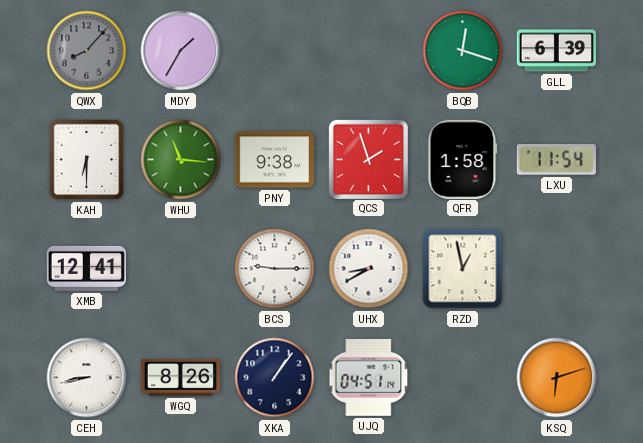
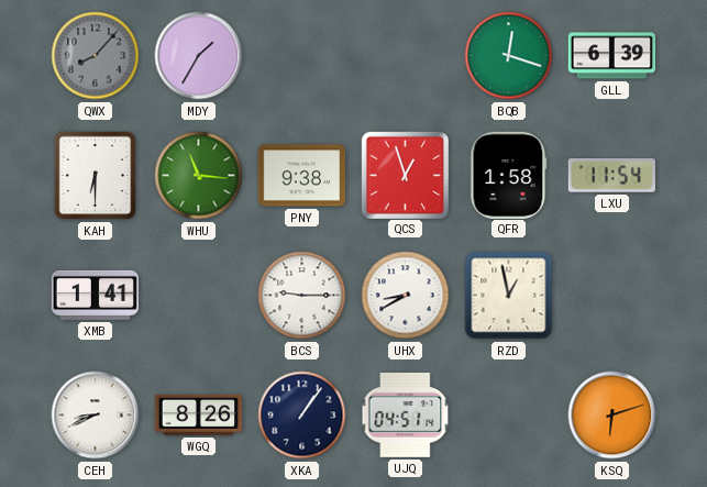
QCS: 1:57 -> 12:57
XMB: 12:41 -> 1:41
CEH: 8:43 -> 8:41
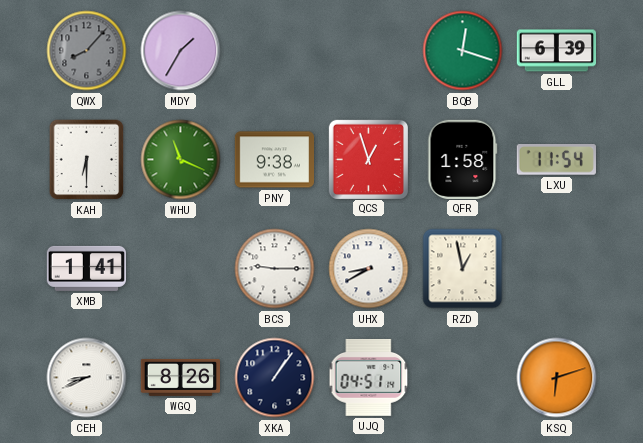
WHU: 11:16 -> 11:19
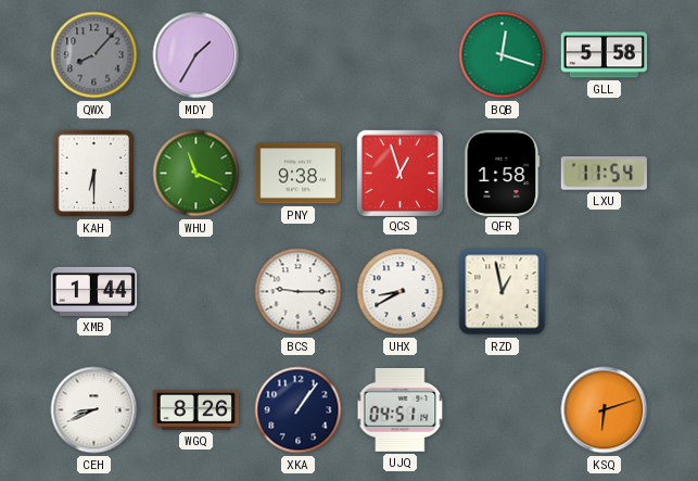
GLL: 6:39 -> 5:58
XMB: 1:41 -> 1:44
